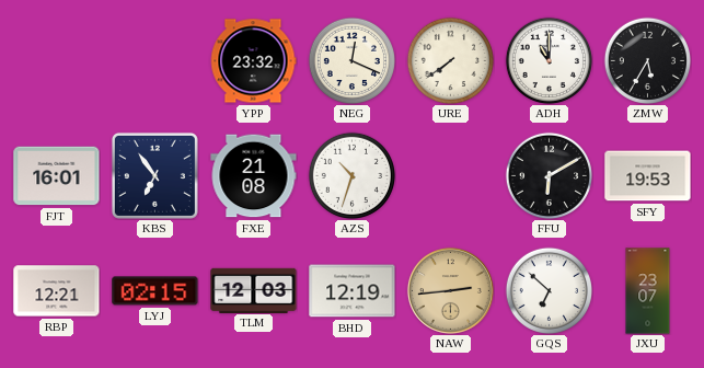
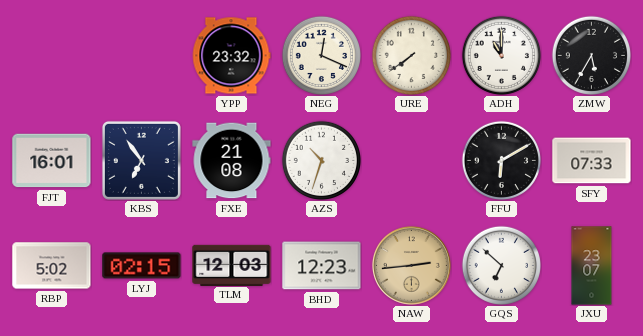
SFY: 19:53 -> 07:33
RBP: 12:21 -> 5:02
BHD: 12:19 -> 12:23
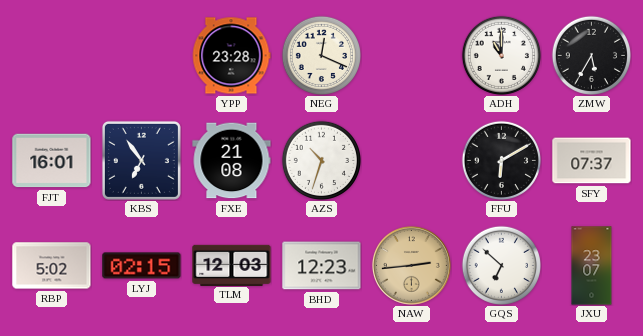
YPP: 23:32 -> 23:28
URE: 7:39 -> none
SFY: 07:33 -> 07:37
